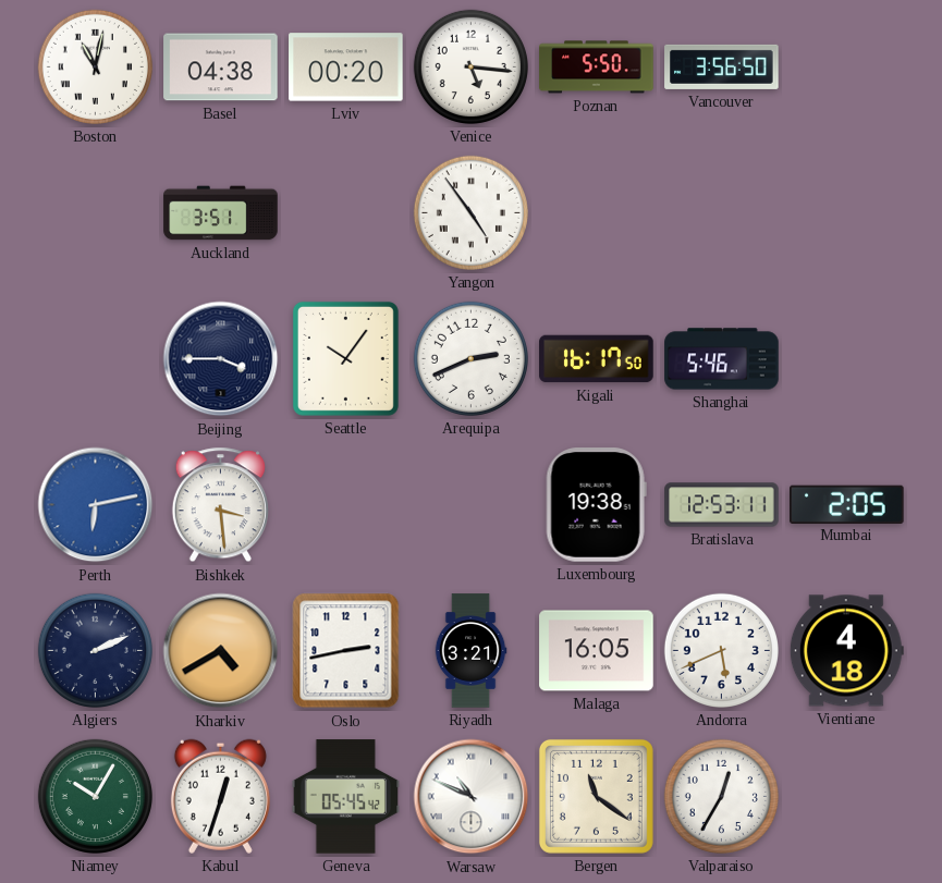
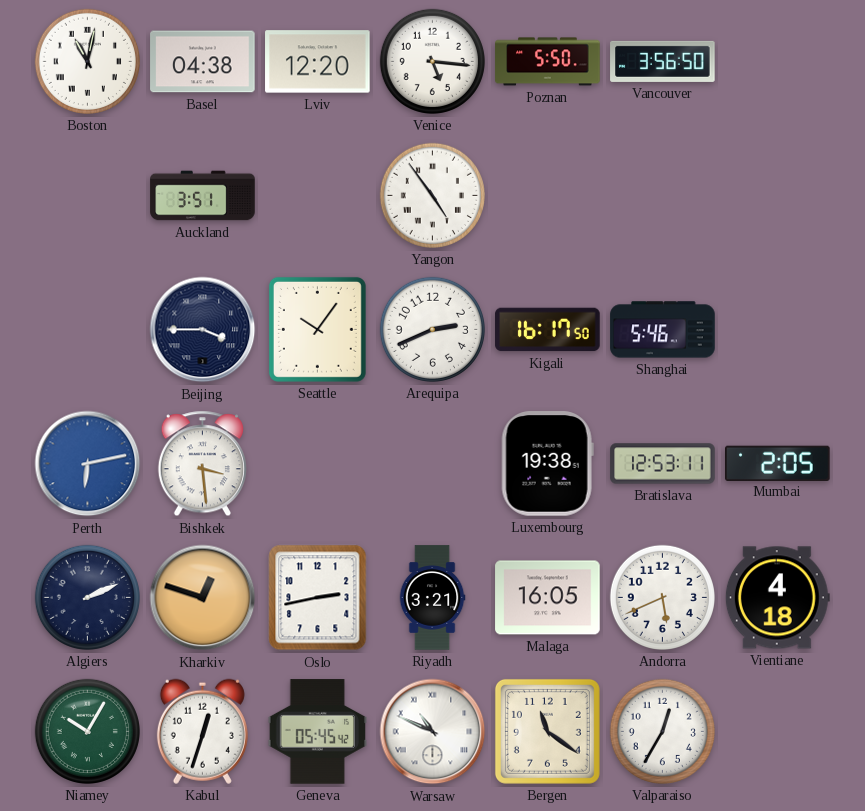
Lviv: 00:20 -> 12:20
Kharkiv: 4:40 -> 12:48
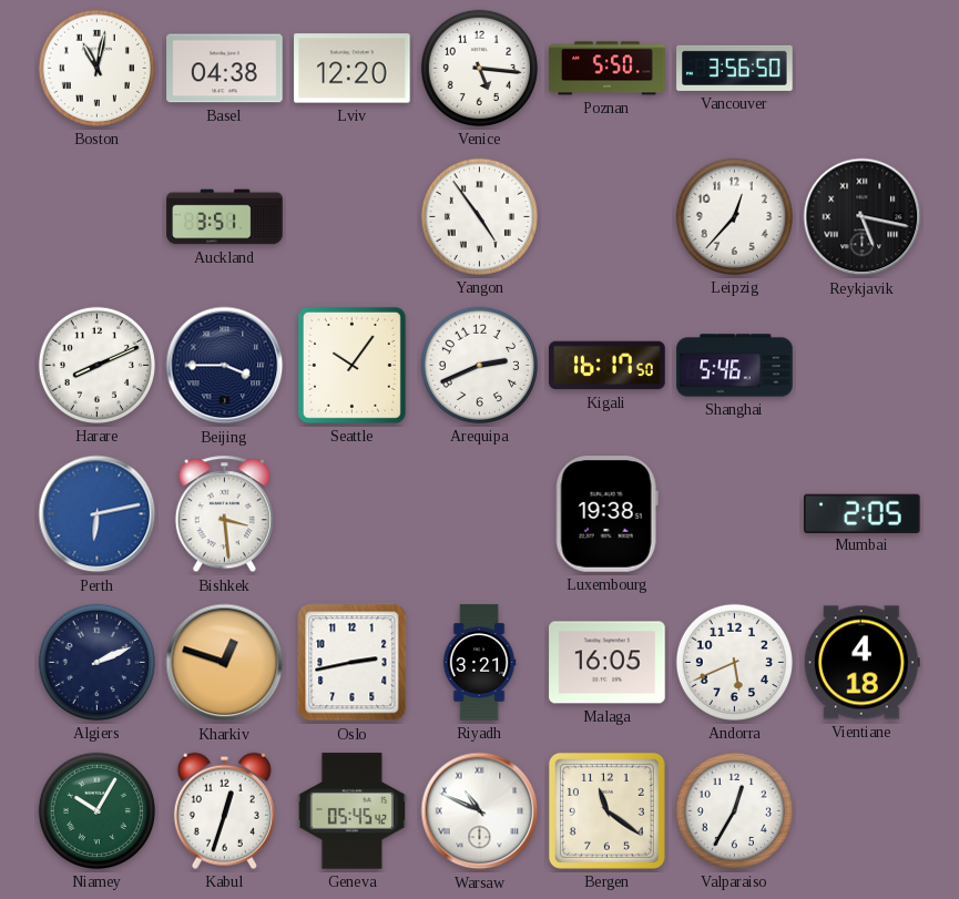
Leipzig: none -> 12:37
Reykjavik: none -> 5:17
Harare: none -> 8:11
Bratislava: 12:53 -> none
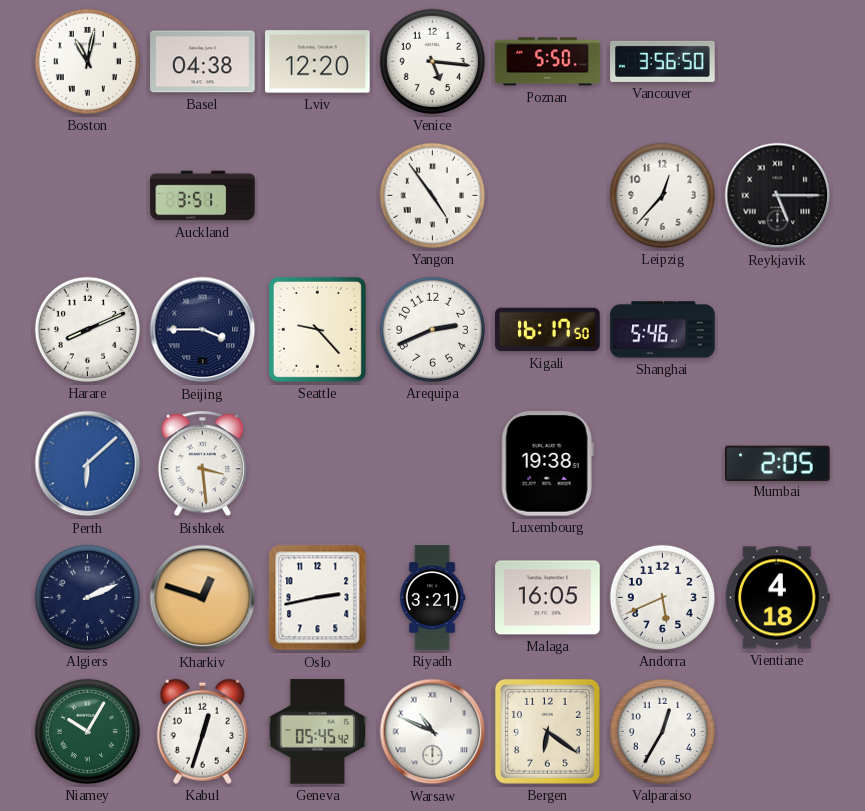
Reykjavik: 5:17 -> 5:15
Seattle: 10:06 -> 9:23
Perth: 6:13 -> 6:08
Bergen: 11:21 -> 6:21
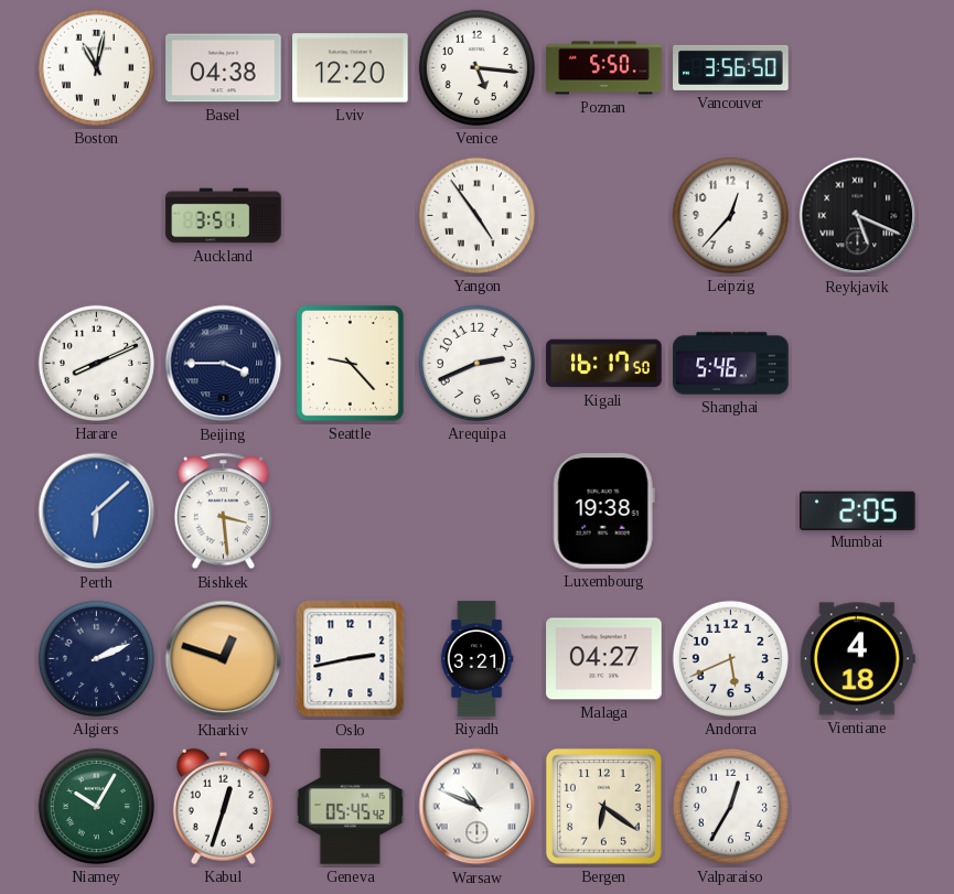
Reykjavik: 5:15 -> 5:19
Malaga: 16:05 -> 04:27
